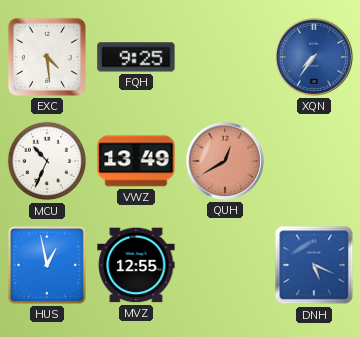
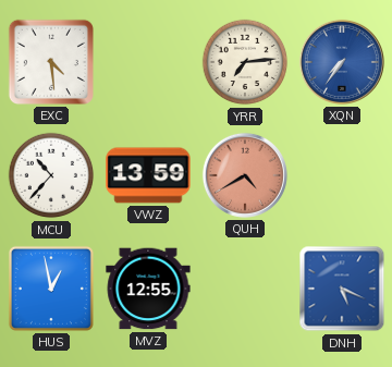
FQH: 9:25 -> none
YRR: none -> 7:14
MCU: 10:34 -> 10:37
VWZ: 13:49 -> 13:59
QUH: 12:40 -> 4:40
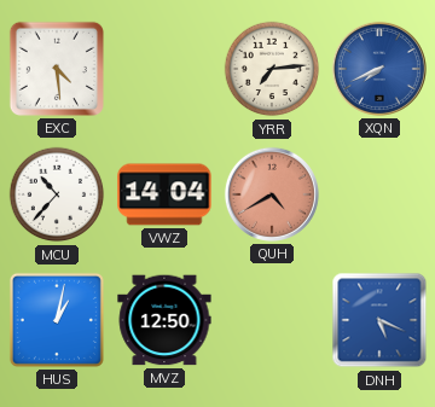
XQN: 7:36 -> 7:41
VWZ: 13:59 -> 14:04
HUS: 12:58 -> 1:02
MVZ: 12:55 -> 12:50
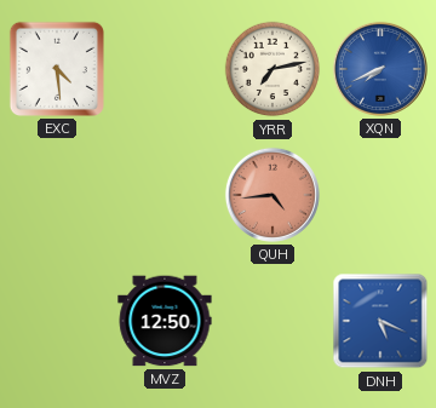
YRR: 7:14 -> 7:13
MCU: 10:37 -> none
VWZ: 14:04 -> none
QUH: 4:40 -> 4:44
HUS: 1:02 -> none
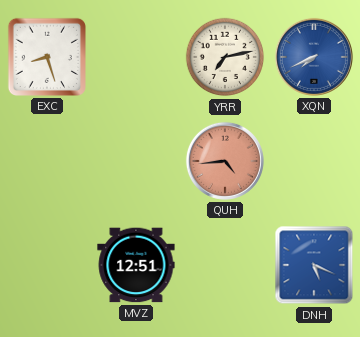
EXC: 4:29 -> 8:27
MVZ: 12:50 -> 12:51
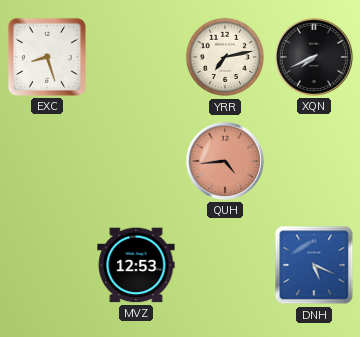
XQN dial: blue -> black
MVZ: 12:51 -> 12:53
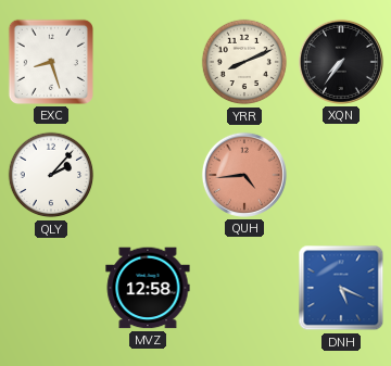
YRR: 7:13 -> 8:11
XQN: 7:41 -> 7:36
QLY: none -> 2:07
MVZ: 12:53 -> 12:58
